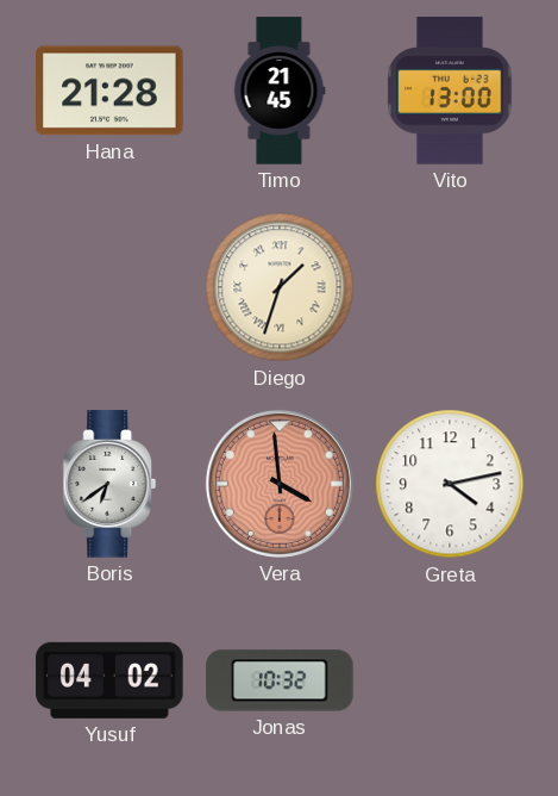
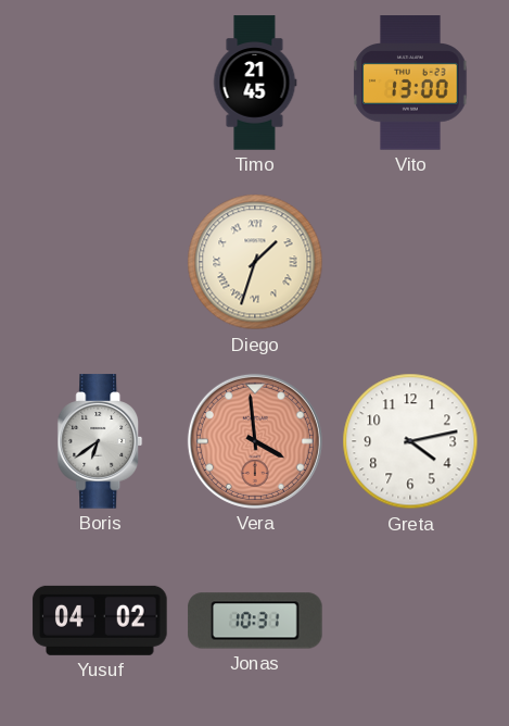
Hana: 21:28 -> none
Jonas: 10:32 -> 10:31
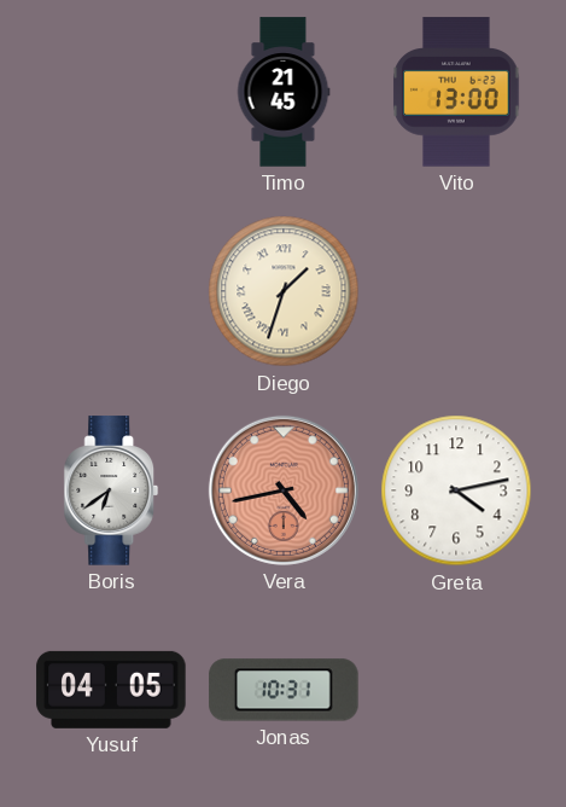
Vera: 3:59 -> 4:43
Yusuf: 04:02 -> 04:05
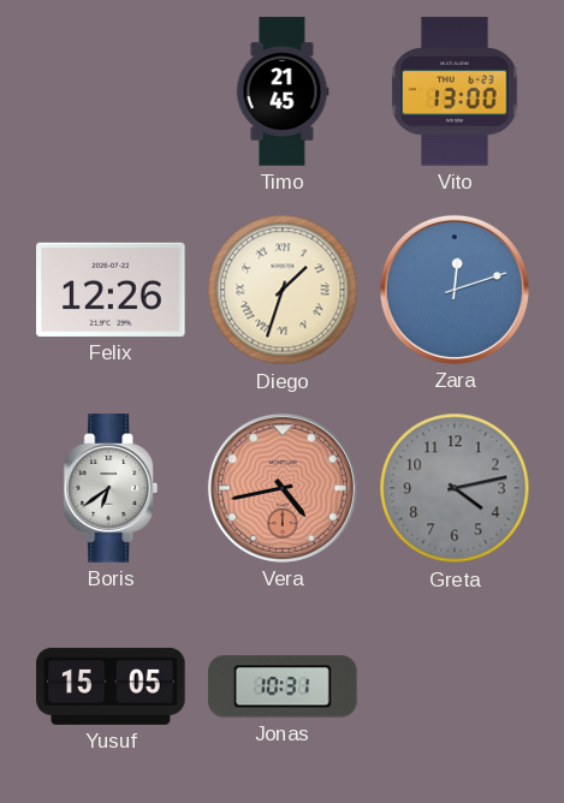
Felix: none -> 12:26
Zara: none -> 12:12
Greta dial: white -> grey
Yusuf: 04:05 -> 15:05
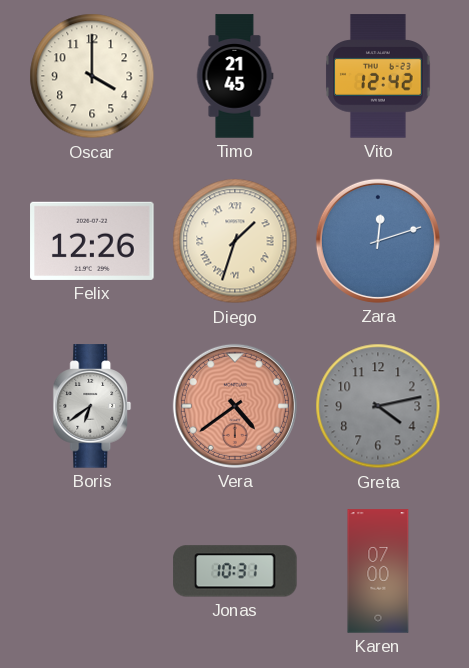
Oscar: none -> 4:00
Vito: 13:00 -> 12:42
Vera: 4:43 -> 4:39
Yusuf: 15:05 -> none
Karen: none -> 07:00
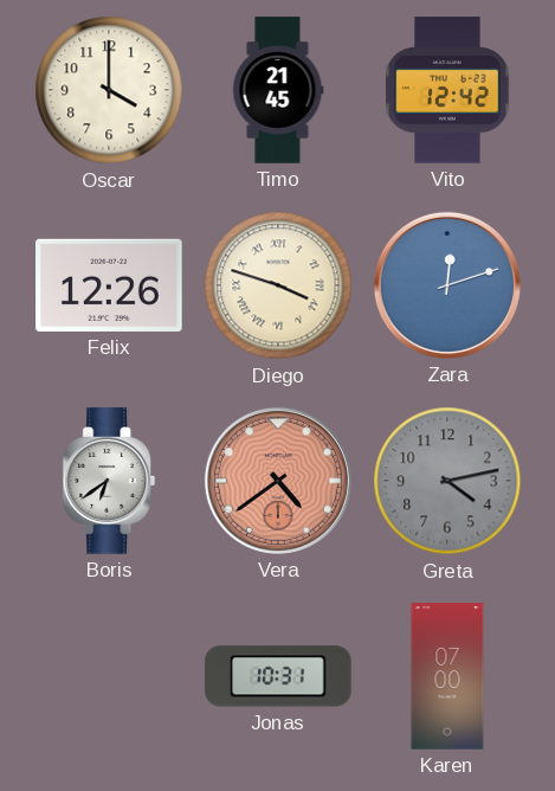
Diego: 1:33 -> 3:48
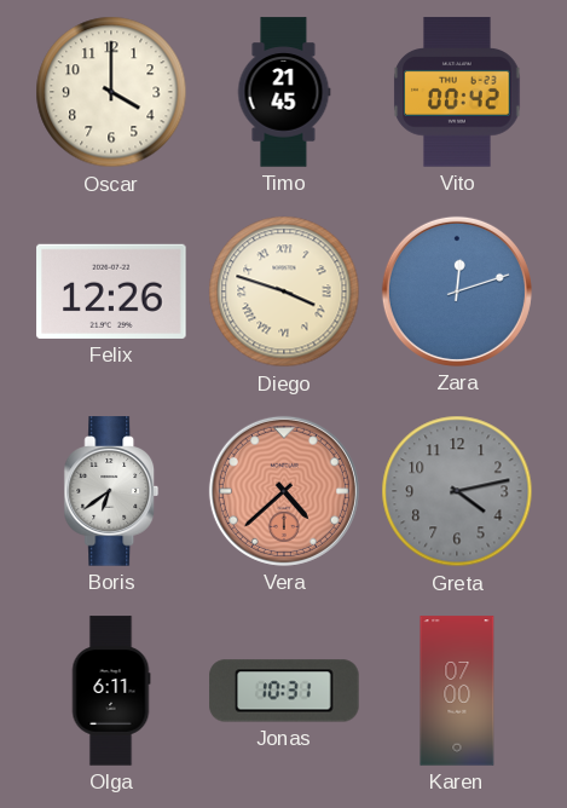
Vito: 12:42 -> 00:42
Vera: 4:39 -> 4:38
Olga: none -> 6:11
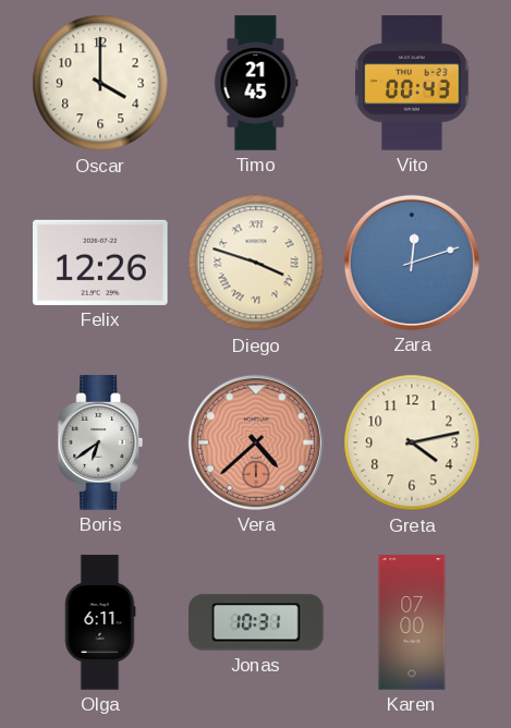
Vito: 00:42 -> 00:43
Greta dial: grey -> cream
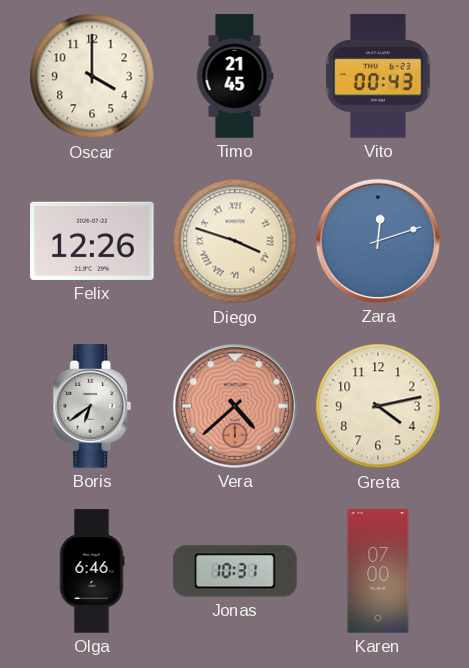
Olga: 6:11 -> 6:46
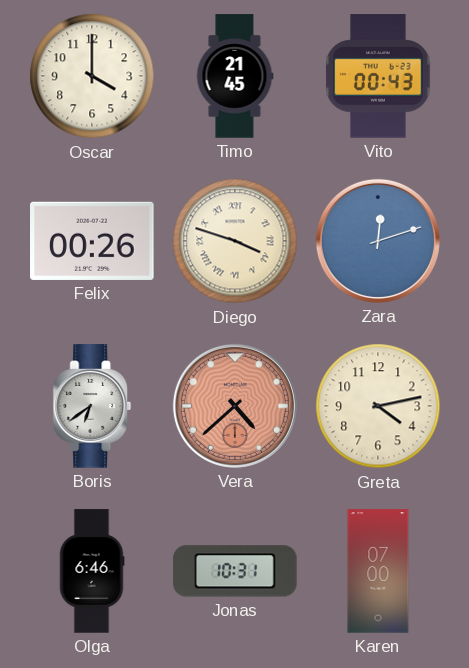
Felix: 12:26 -> 00:26
